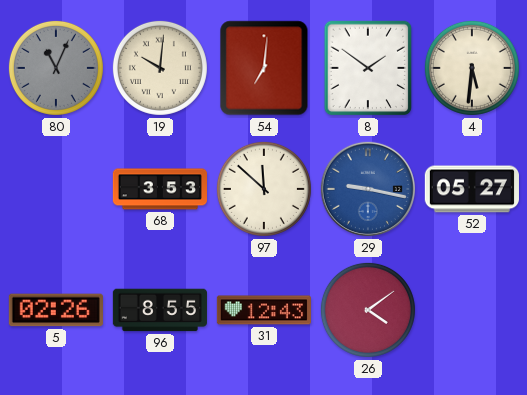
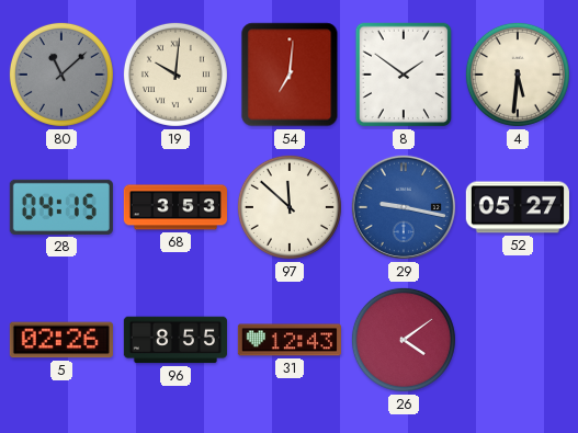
80: 11:04 -> 11:08
28: none -> 04:15
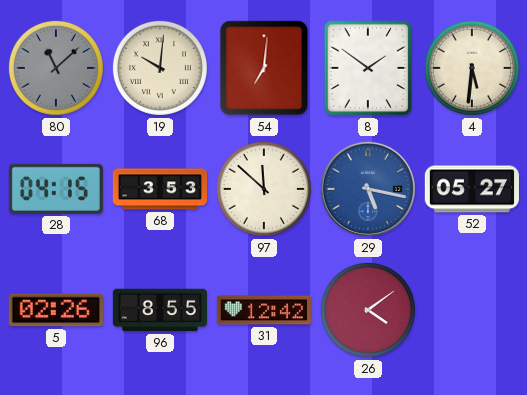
29: 9:17 -> 5:17
31: 12:43 -> 12:42
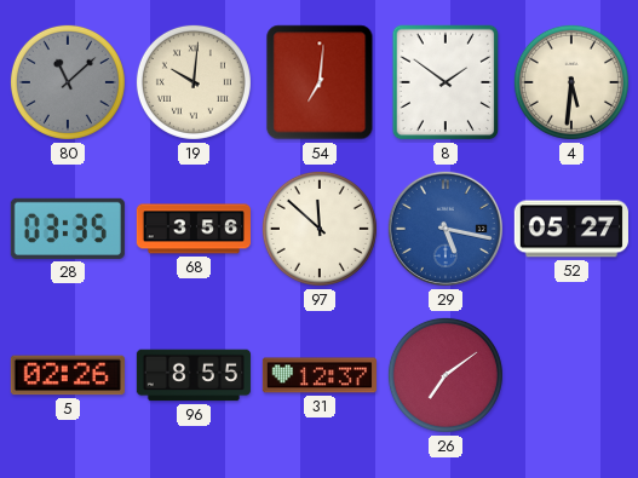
28: 04:15 -> 03:35
68: 3:53 -> 3:56
31: 12:42 -> 12:37
26: 4:09 -> 7:09
